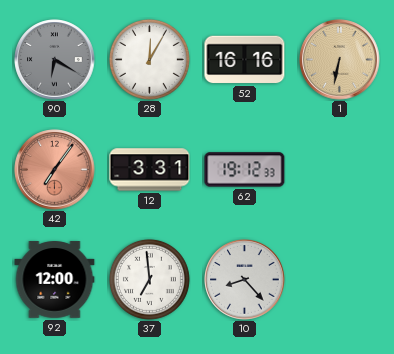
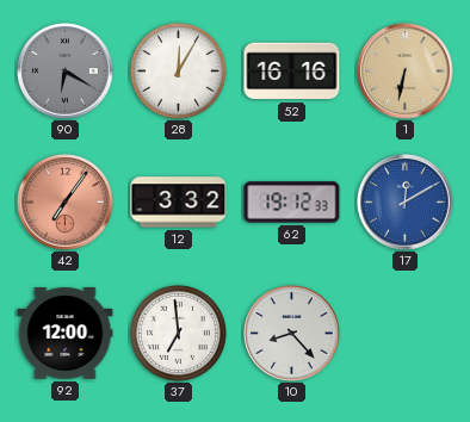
12: 3:31 -> 3:32
17: none -> 12:10
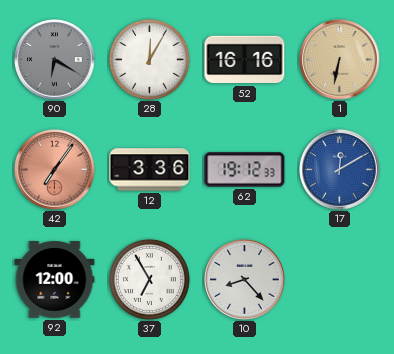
12: 3:32 -> 3:36
37: 6:59 -> 6:55
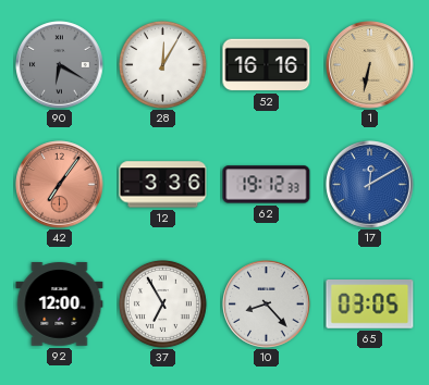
65: none -> 03:05
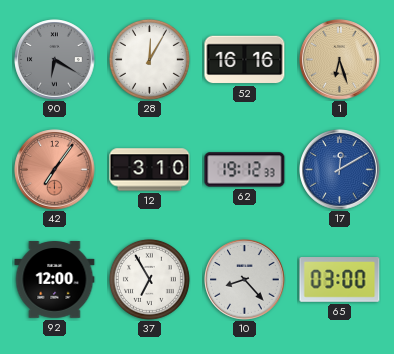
1: 6:32 -> 6:27
12: 3:36 -> 3:10
65: 03:05 -> 03:00
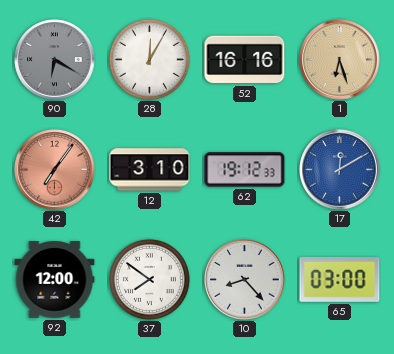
37: 6:55 -> 7:51
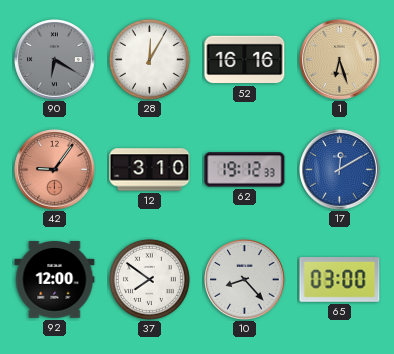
42: 7:06 -> 9:06
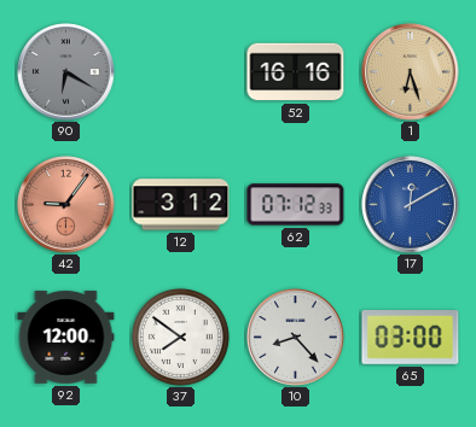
28: 12:05 -> none
12: 3:10 -> 3:12
62: 19:12 -> 07:12
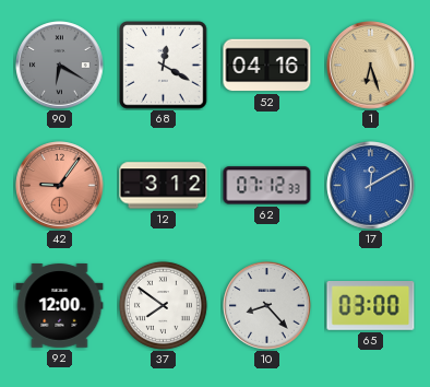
68: none -> 12:20
52: 16:16 -> 04:16
